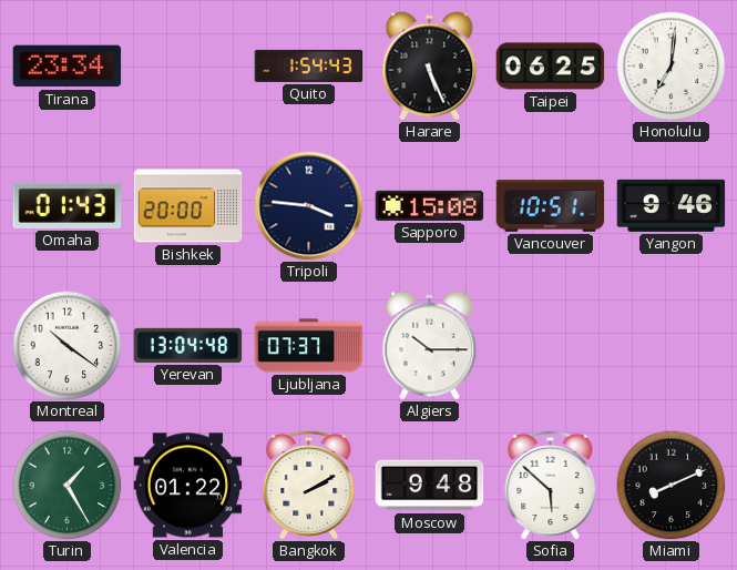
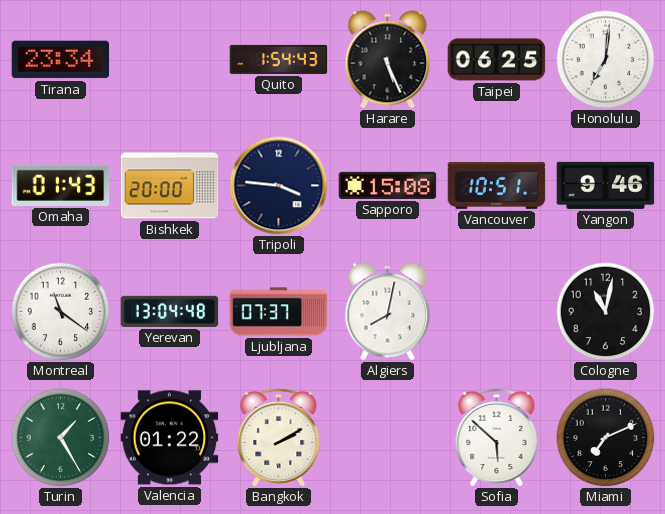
Montreal: 10:21 -> 11:21
Algiers: 10:15 -> 8:02
Cologne: none -> 11:02
Moscow: 9:48 -> none
Miami: 8:11 -> 7:11
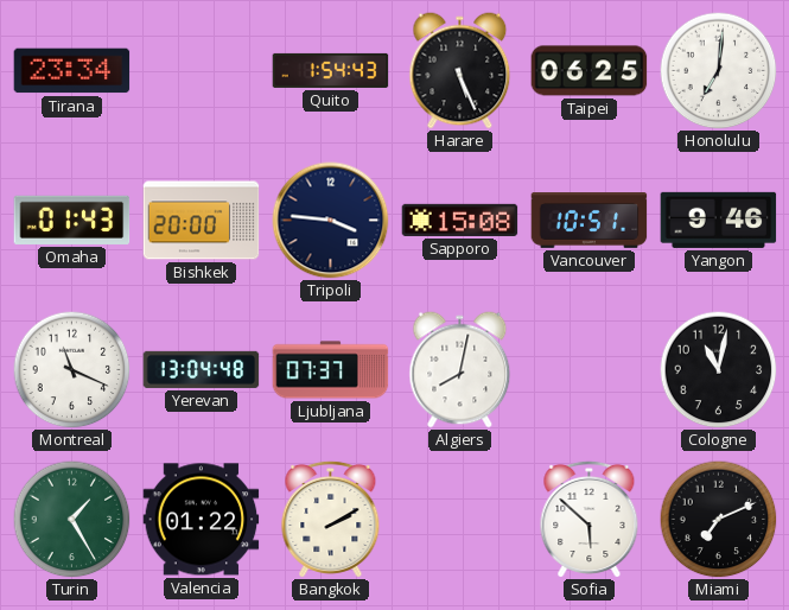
Montreal: 11:21 -> 11:19
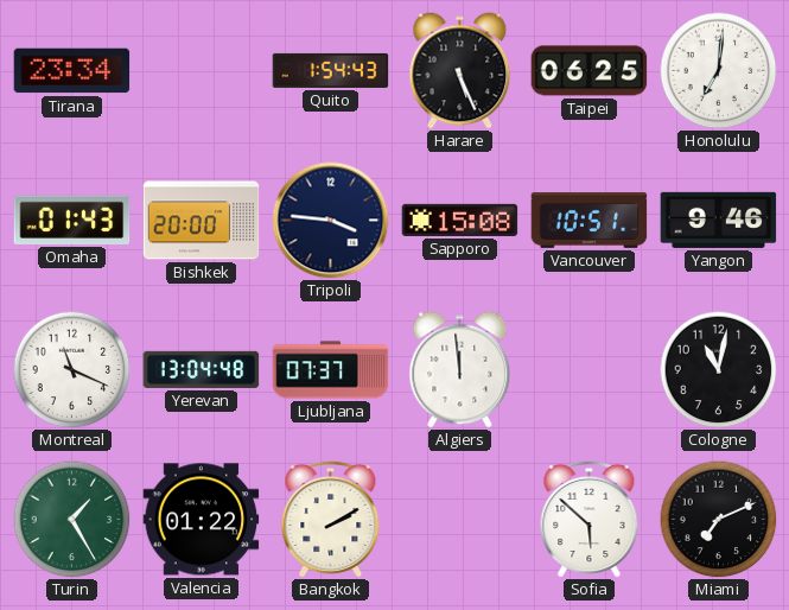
Algiers: 8:02 -> 11:59
